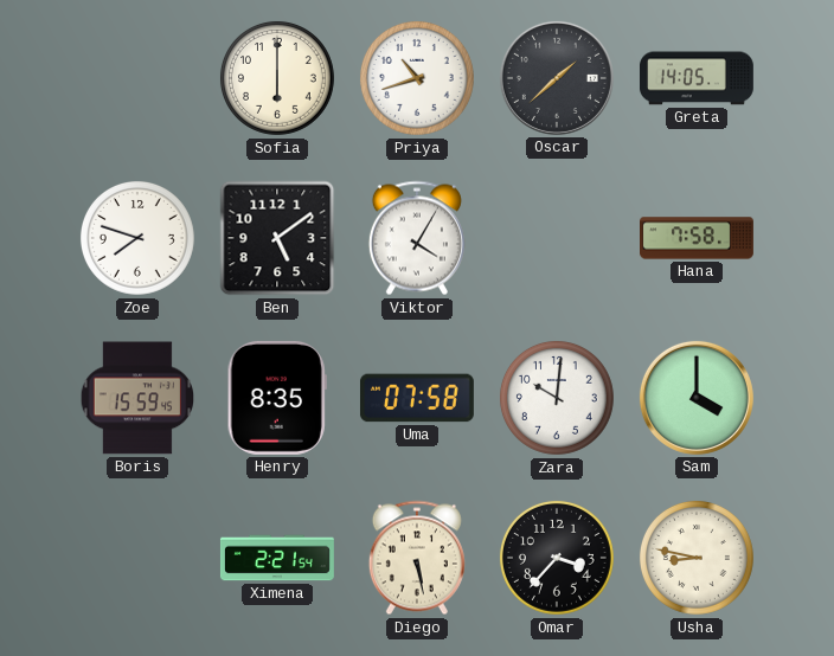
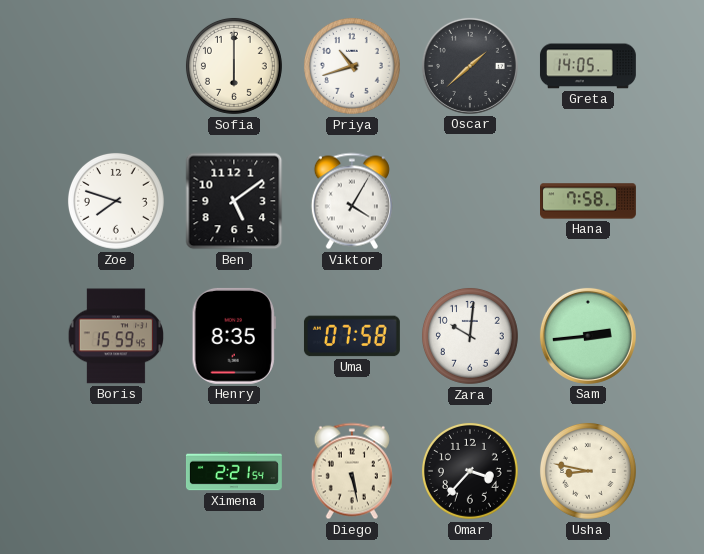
Sam: 4:00 -> 2:44
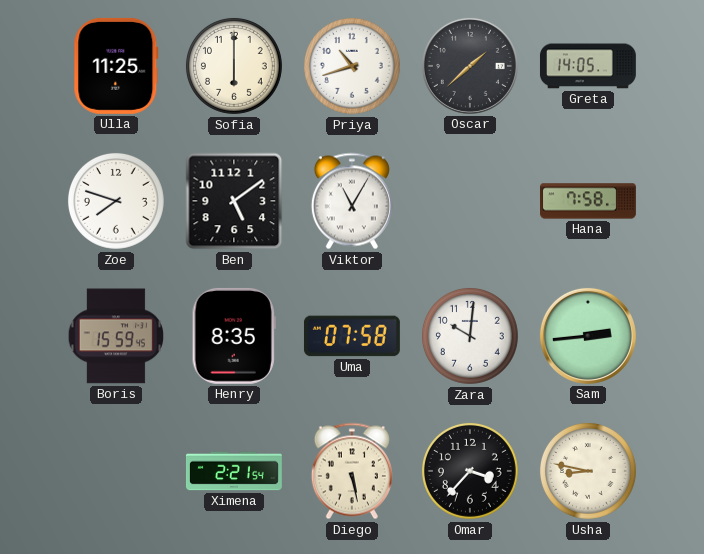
Ulla: none -> 11:25
Viktor: 4:05 -> 11:05
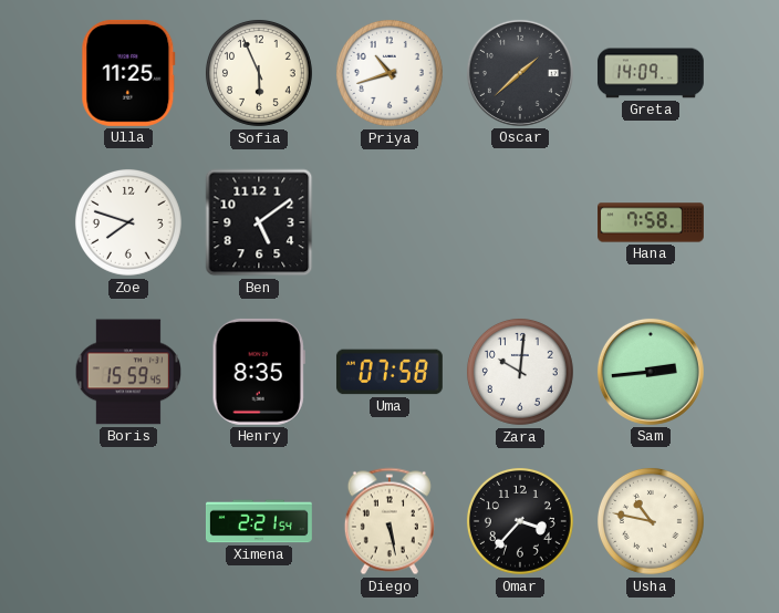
Sofia: 6:00 -> 5:56
Greta: 14:05 -> 14:09
Viktor: 11:05 -> none
Usha: 8:47 -> 10:47
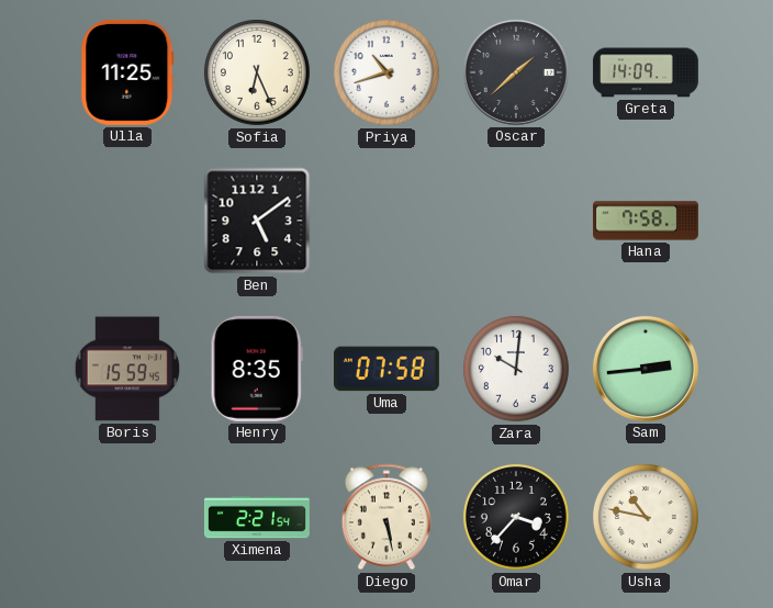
Sofia: 5:56 -> 6:26
Zoe: 7:48 -> none
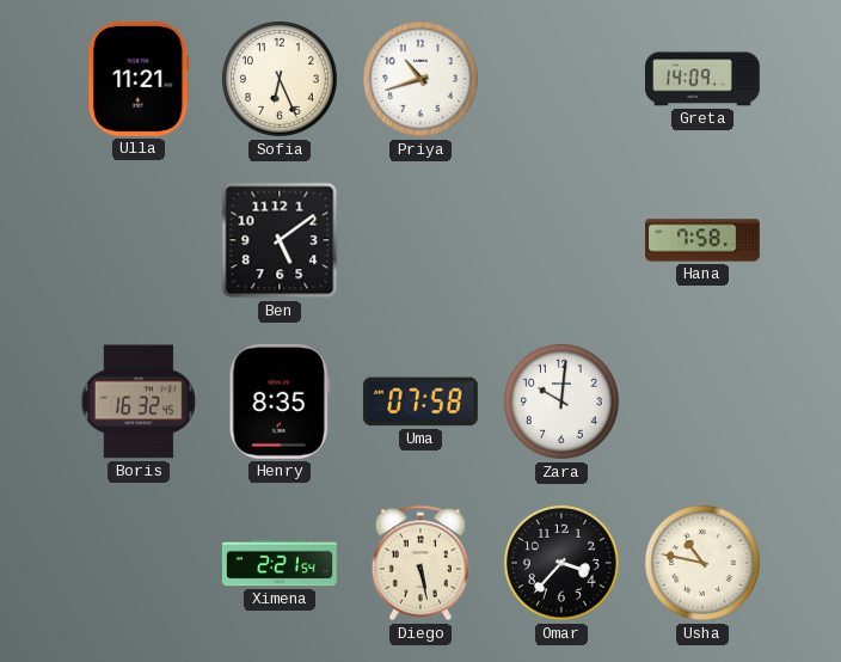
Ulla: 11:25 -> 11:21
Oscar: 1:38 -> none
Boris: 15:59 -> 16:32
Sam: 2:44 -> none
